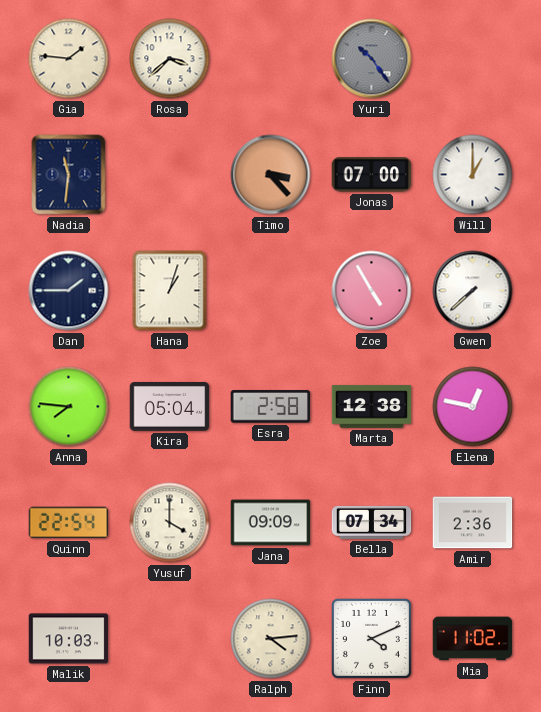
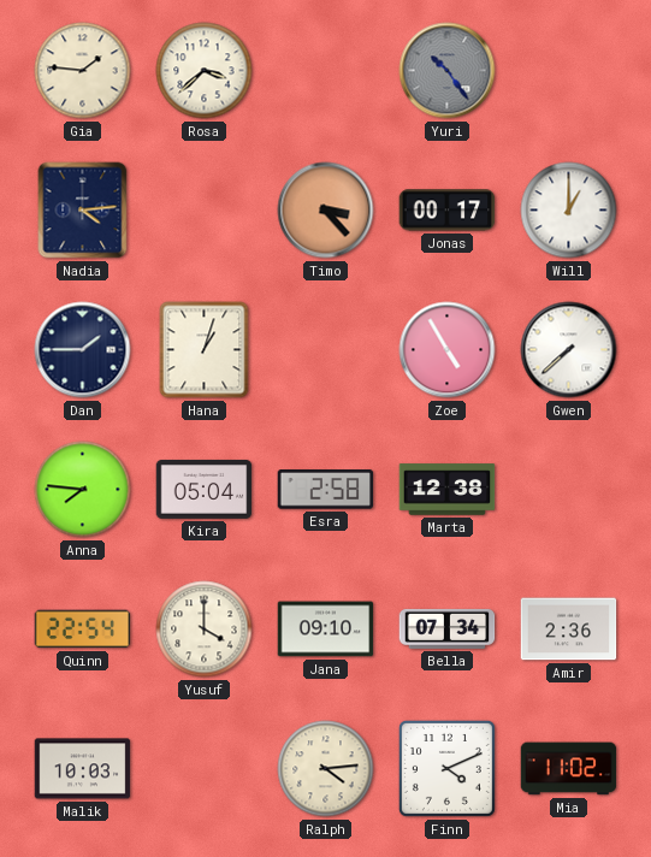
Nadia: 11:31 -> 4:14
Jonas: 07:00 -> 00:17
Elena: 12:47 -> none
Jana: 09:09 -> 09:10
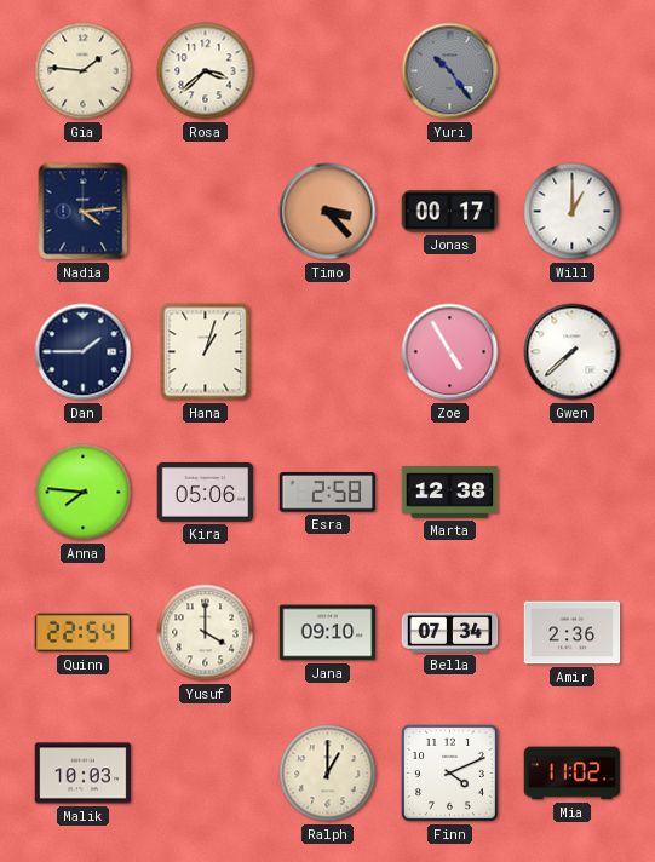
Kira: 05:04 -> 05:06
Ralph: 4:14 -> 1:00
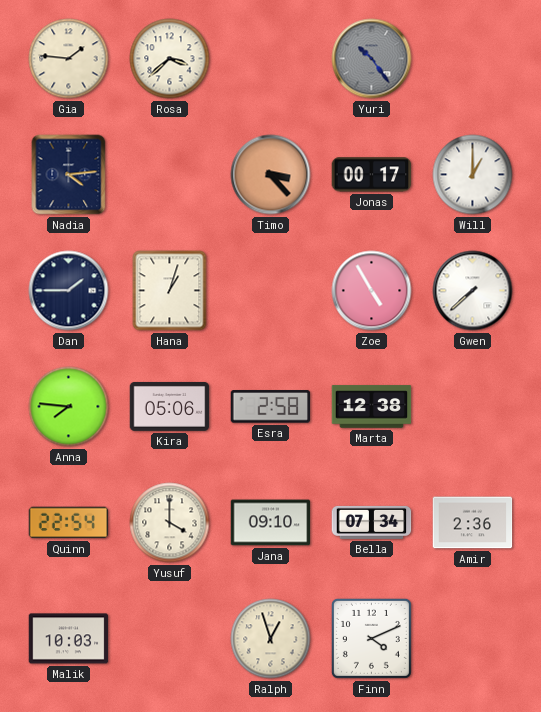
Ralph: 1:00 -> 12:57
Mia: 11:02 -> none
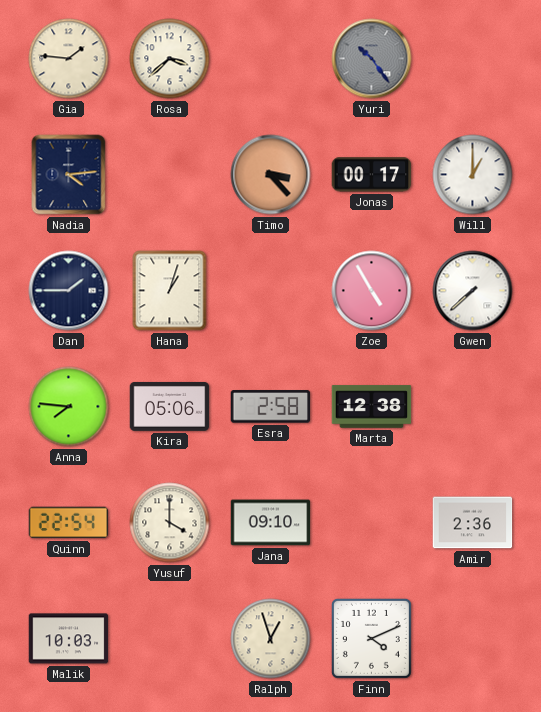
Bella: 07:34 -> none
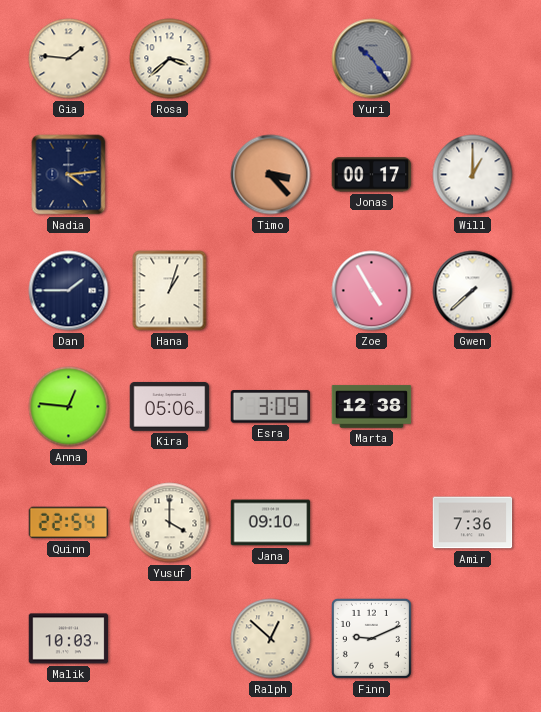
Anna: 7:46 -> 12:46
Esra: 2:58 -> 3:09
Amir: 2:36 -> 7:36
Ralph: 12:57 -> 12:52
Finn: 4:11 -> 9:11
